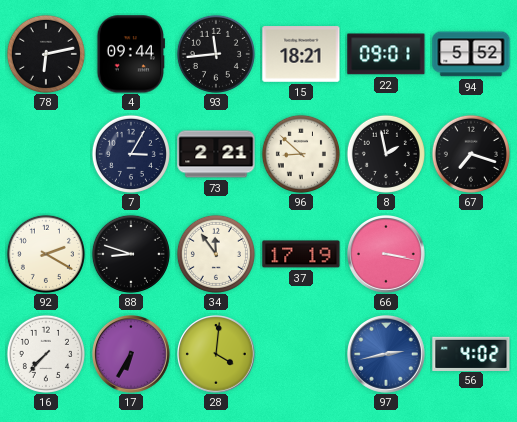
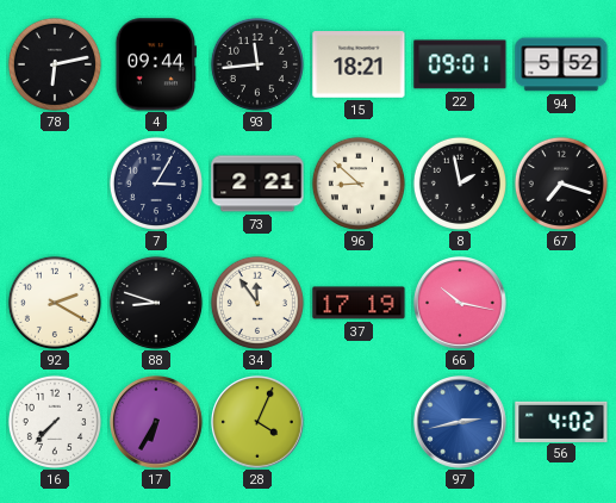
66: 3:17 -> 10:17
28: 4:01 -> 4:04
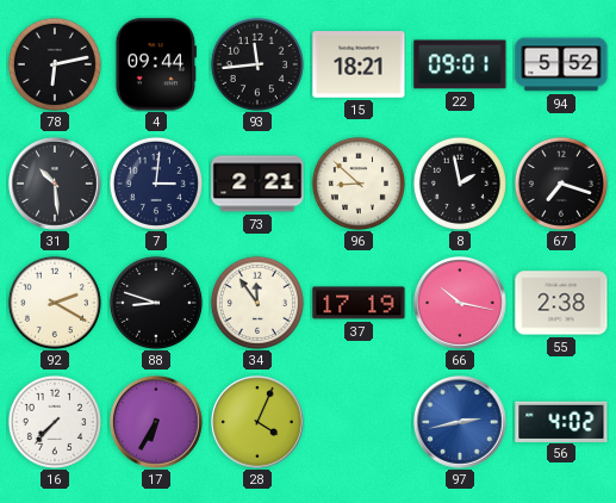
31: none -> 10:29
7: 3:05 -> 3:01
55: none -> 2:38
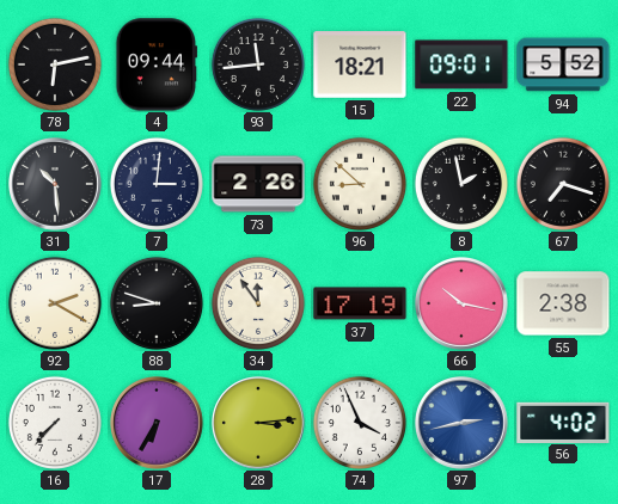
73: 2:21 -> 2:26
28: 4:04 -> 3:14
74: none -> 3:56
